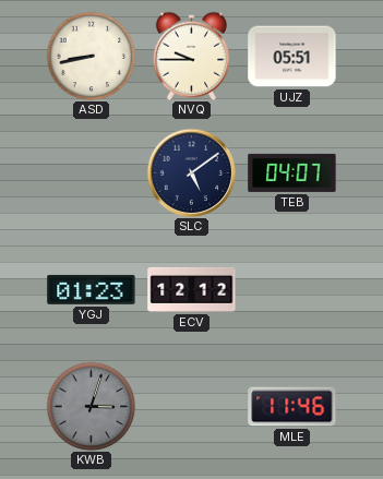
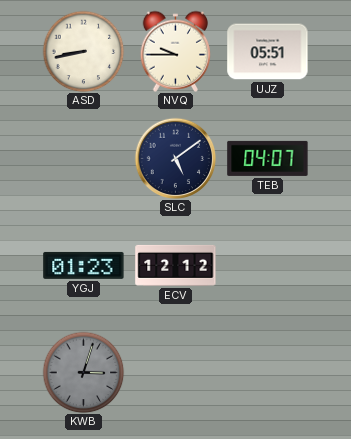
MLE: 11:46 -> none
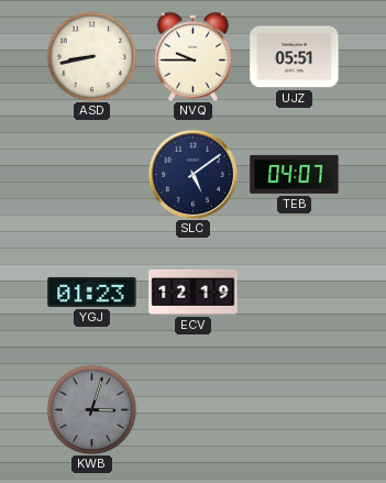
ECV: 12:12 -> 12:19
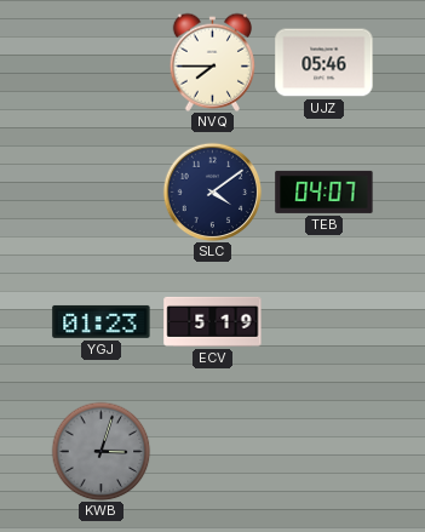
ASD: 8:43 -> none
NVQ: 9:45 -> 7:45
UJZ: 05:51 -> 05:46
SLC: 5:09 -> 4:09
ECV: 12:19 -> 5:19
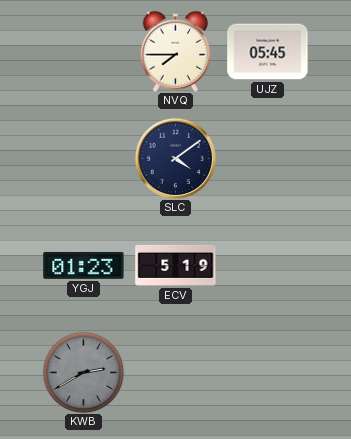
UJZ: 05:46 -> 05:45
TEB: 04:07 -> none
KWB: 3:03 -> 2:40
